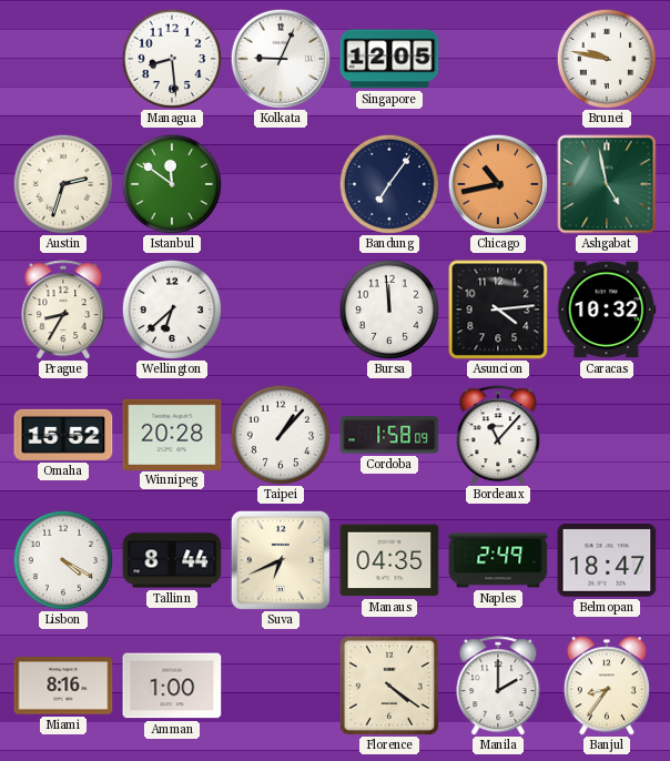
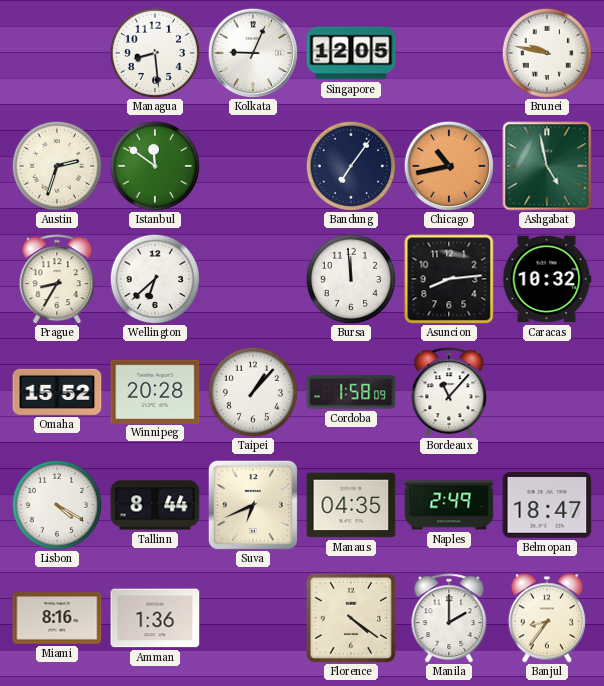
Asuncion: 4:14 -> 8:14
Amman: 1:00 -> 1:36
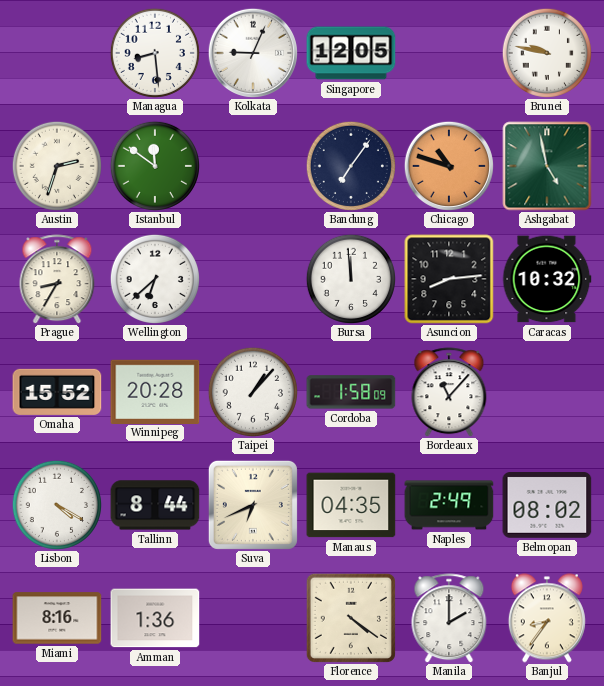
Chicago: 10:43 -> 10:48
Belmopan: 18:47 -> 08:02
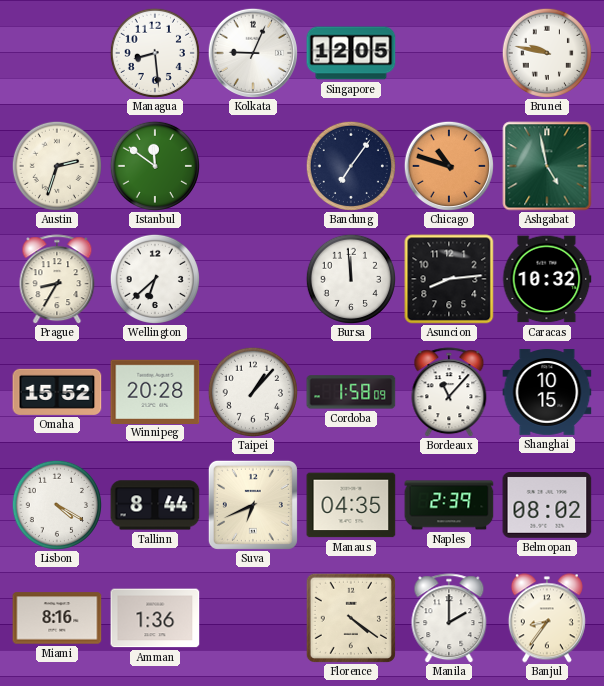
Shanghai: none -> 10:15
Naples: 2:49 -> 2:39
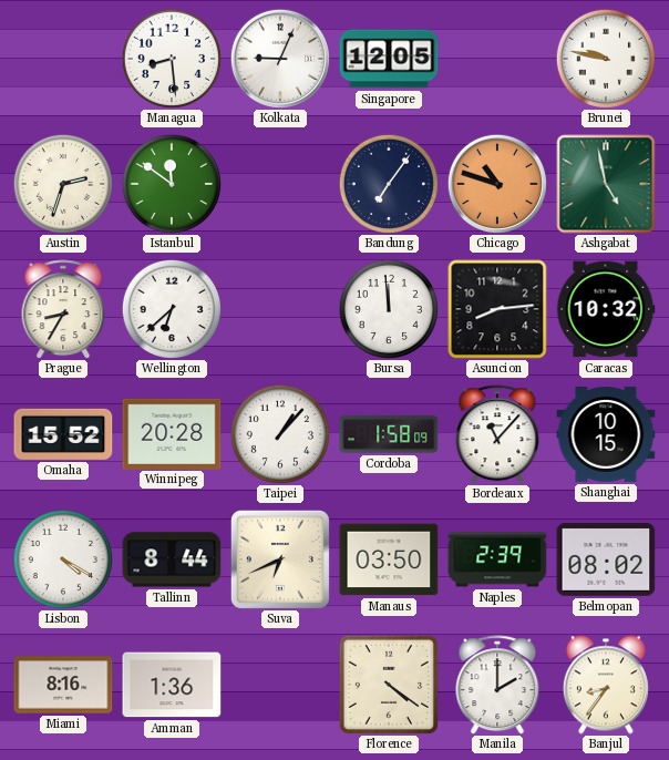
Manaus: 04:35 -> 03:50
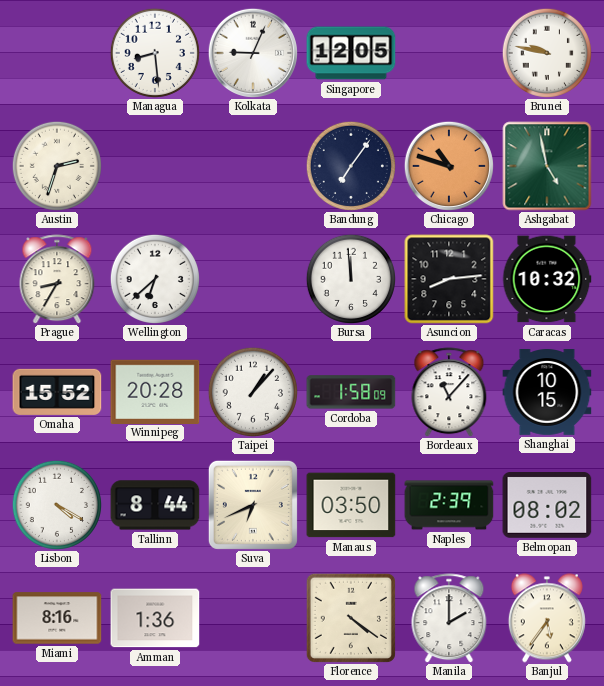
Istanbul: 11:51 -> none
Banjul: 8:36 -> 5:36
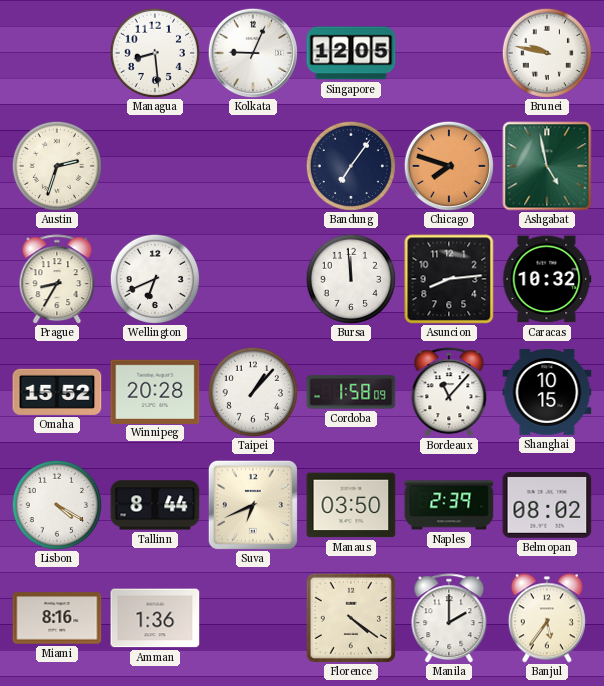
Chicago: 10:48 -> 7:48
Wellington: 6:38 -> 6:41
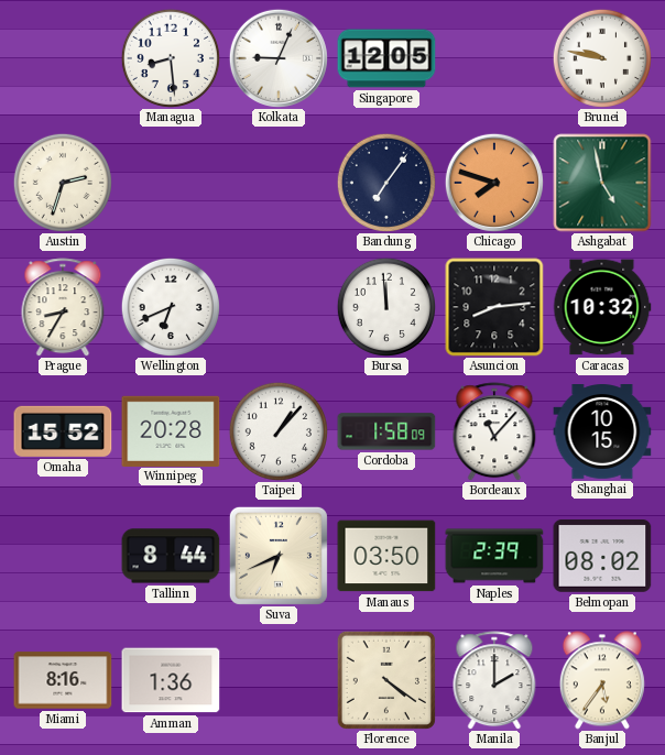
Lisbon: 4:20 -> none
